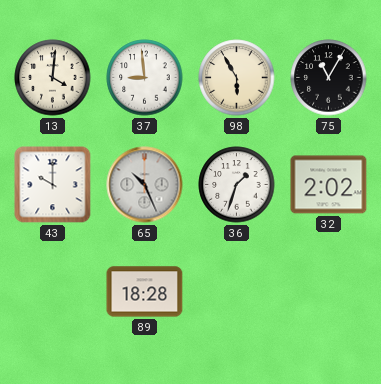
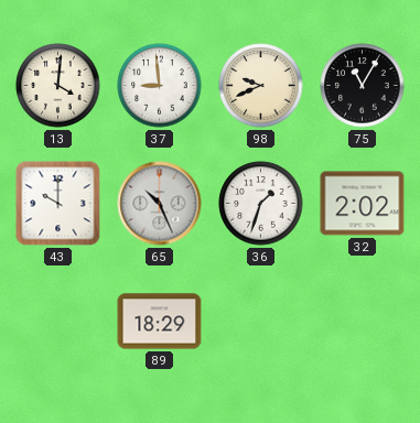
98: 5:55 -> 9:41
89: 18:28 -> 18:29
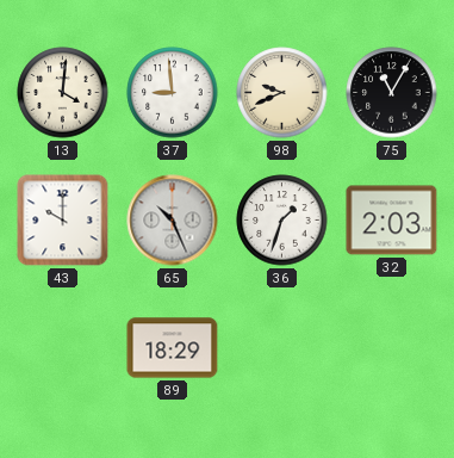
32: 2:02 -> 2:03
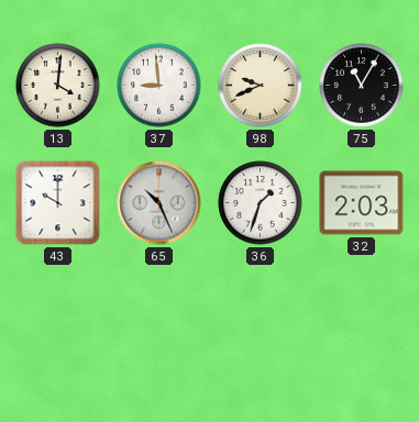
89: 18:29 -> none
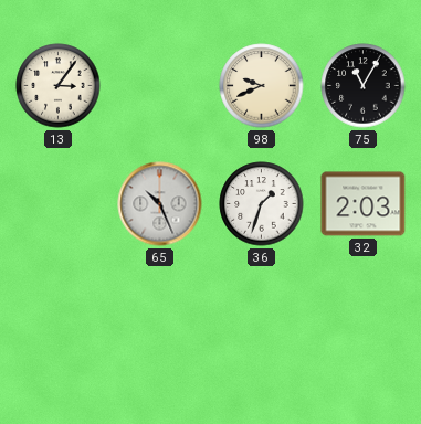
13: 4:01 -> 3:06
37: 8:59 -> none
43: 10:00 -> none
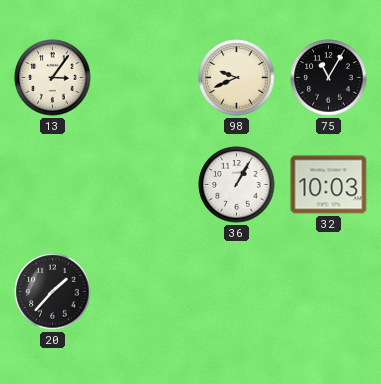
65: 10:26 -> none
36: 1:33 -> 1:05
32: 2:03 -> 10:03
20: none -> 1:37
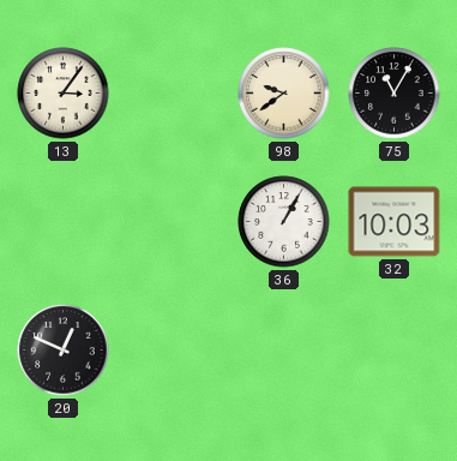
98: 9:41 -> 9:39
20: 1:37 -> 12:49
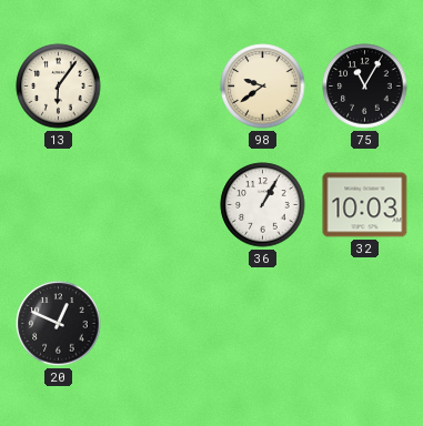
13: 3:06 -> 6:06
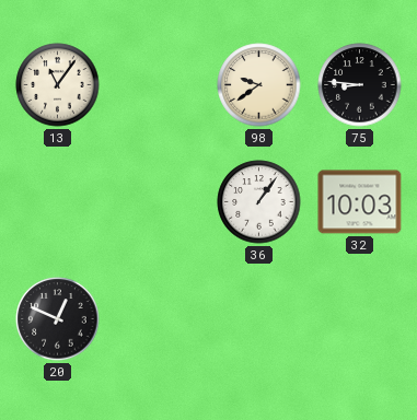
13: 6:06 -> 11:06
75: 11:05 -> 8:46
36: 1:05 -> 1:06
